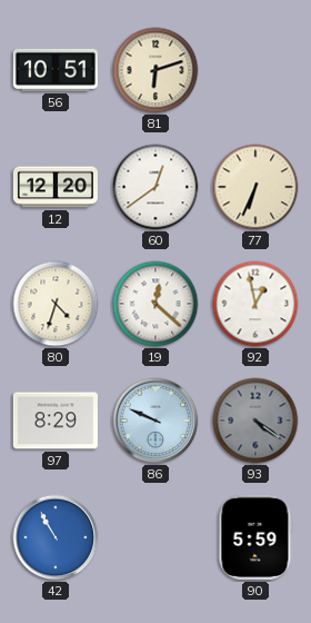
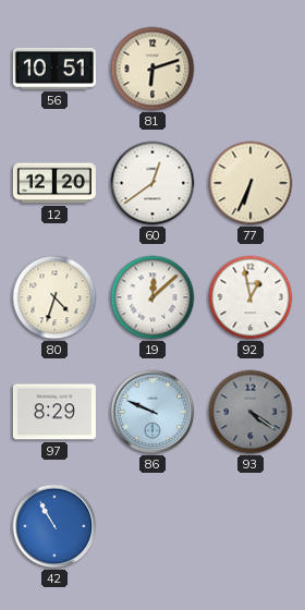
19: 12:22 -> 12:08
90: 5:59 -> none
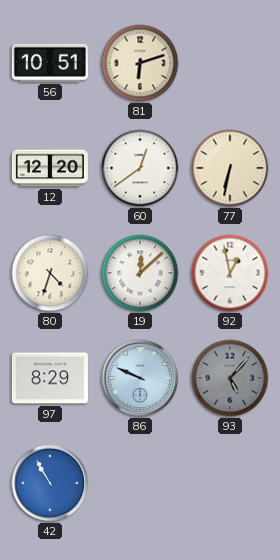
77: 6:34 -> 6:32
93: 4:21 -> 5:07
